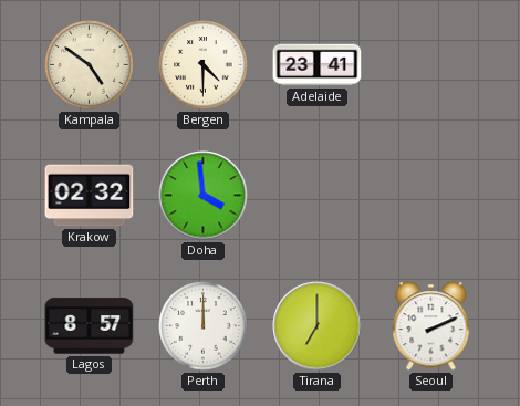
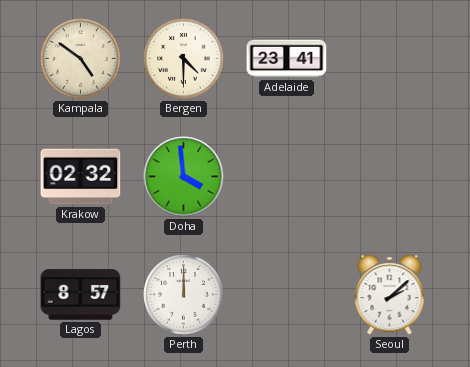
Tirana: 7:00 -> none
Seoul: 2:11 -> 2:08
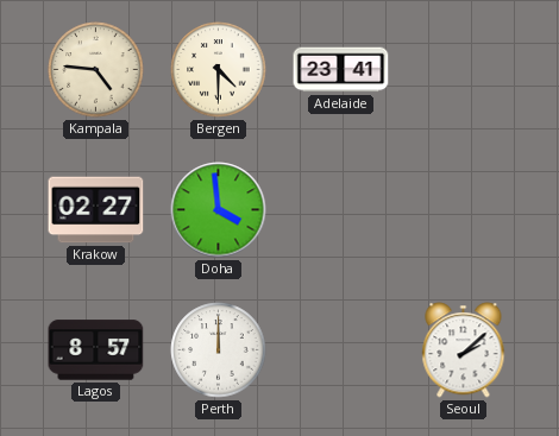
Kampala: 4:51 -> 4:46
Krakow: 02:32 -> 02:27
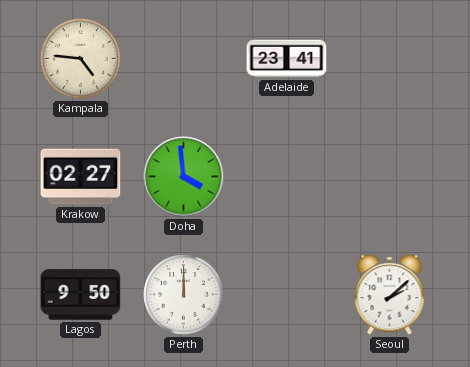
Bergen: 4:30 -> none
Lagos: 8:57 -> 9:50
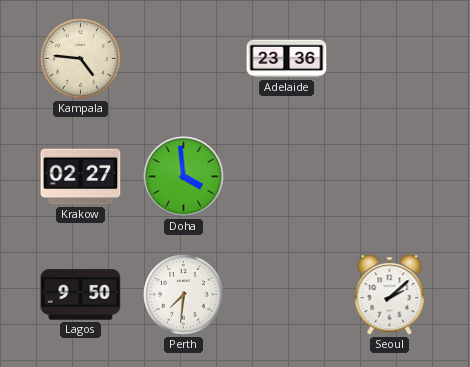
Adelaide: 23:41 -> 23:36
Perth: 12:00 -> 7:31
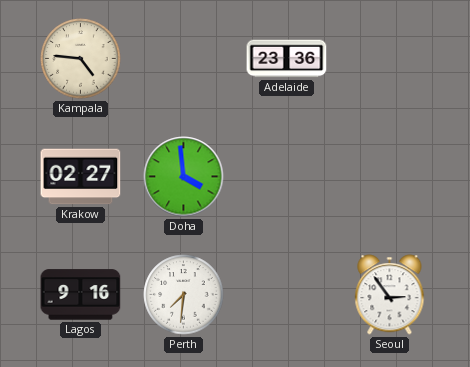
Lagos: 9:50 -> 9:16
Seoul: 2:08 -> 2:54
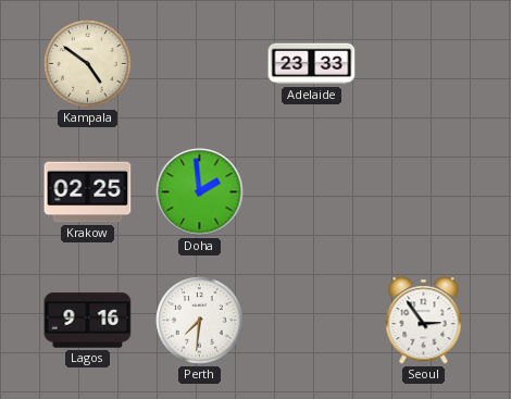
Kampala: 4:46 -> 4:51
Adelaide: 23:36 -> 23:33
Krakow: 02:27 -> 02:25
Doha: 3:59 -> 1:59
